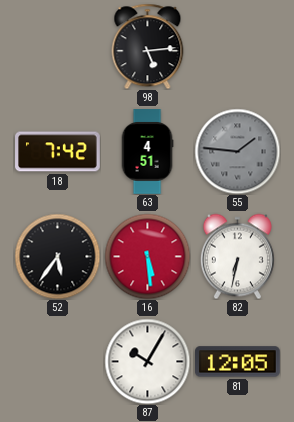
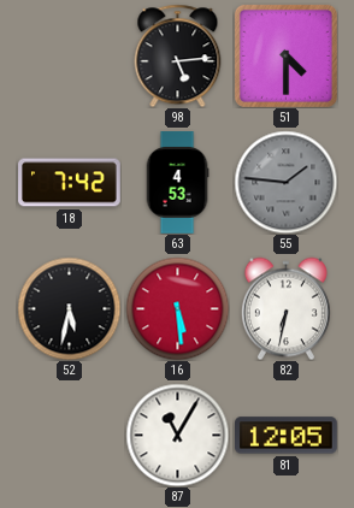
51: none -> 4:30
63: 4:51 -> 4:53
52: 5:36 -> 5:32
87: 10:05 -> 11:05
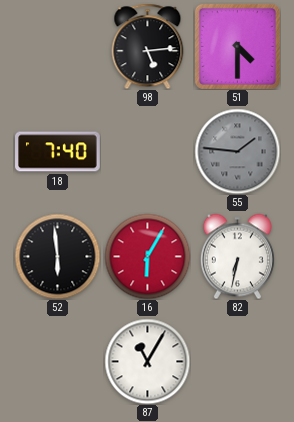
18: 7:42 -> 7:40
63: 4:53 -> none
52: 5:32 -> 5:59
16: 5:29 -> 6:05
81: 12:05 -> none
